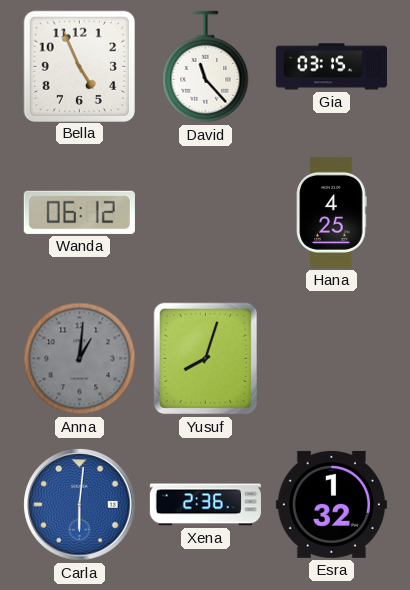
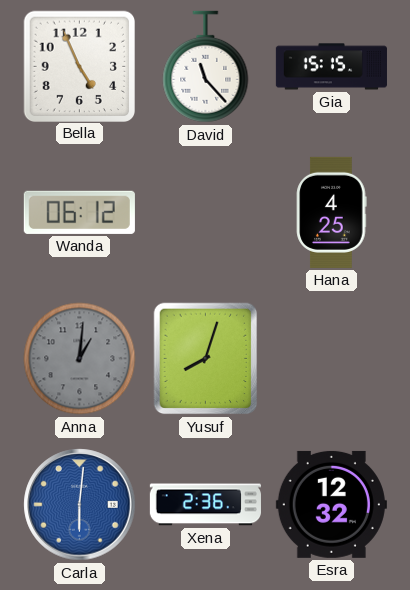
Gia: 03:15 -> 15:15
Esra: 1:32 -> 12:32
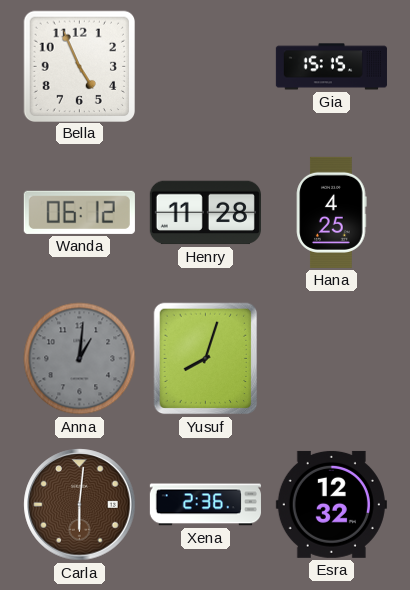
David: 11:23 -> none
Henry: none -> 11:28
Carla dial: blue -> brown
